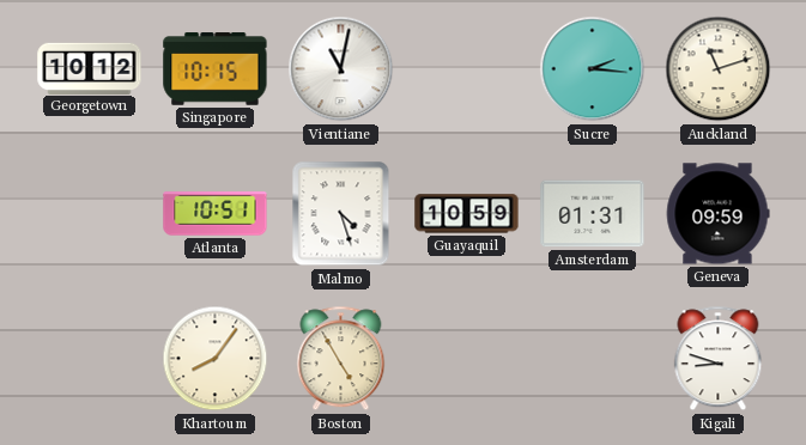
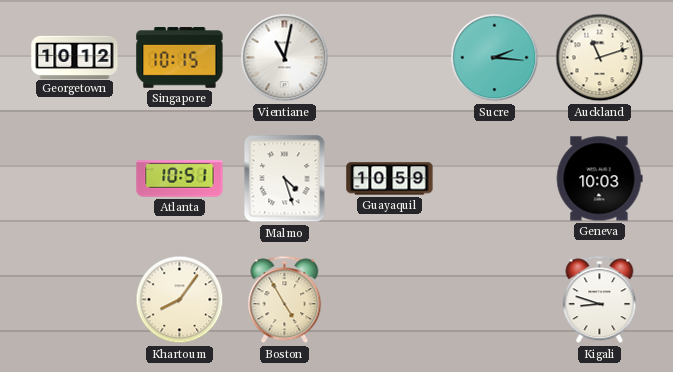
Amsterdam: 01:31 -> none
Geneva: 09:59 -> 10:03
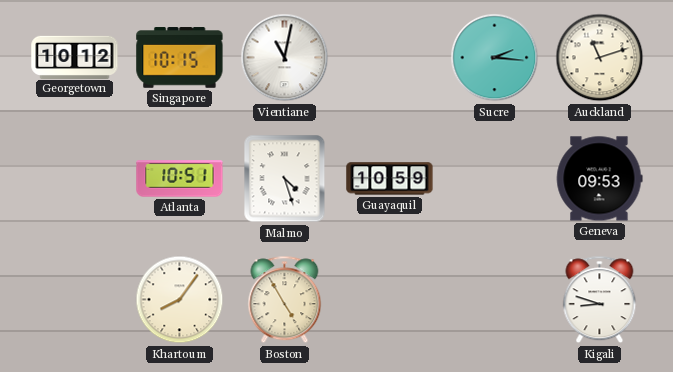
Geneva: 10:03 -> 09:53
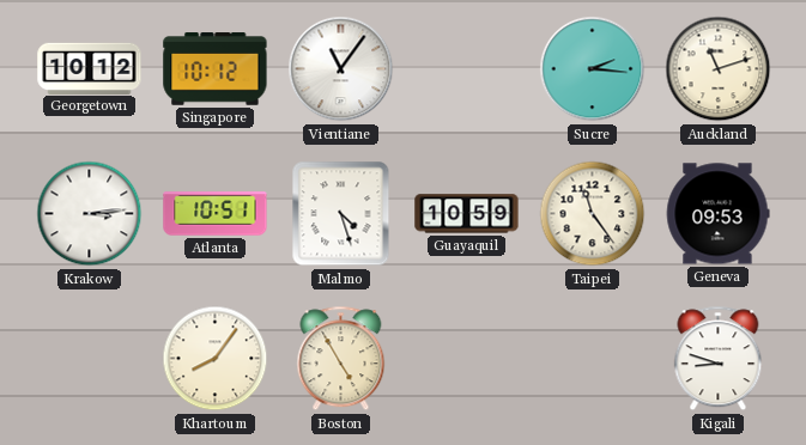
Singapore: 10:15 -> 10:12
Vientiane: 11:02 -> 11:06
Krakow: none -> 3:14
Taipei: none -> 11:24
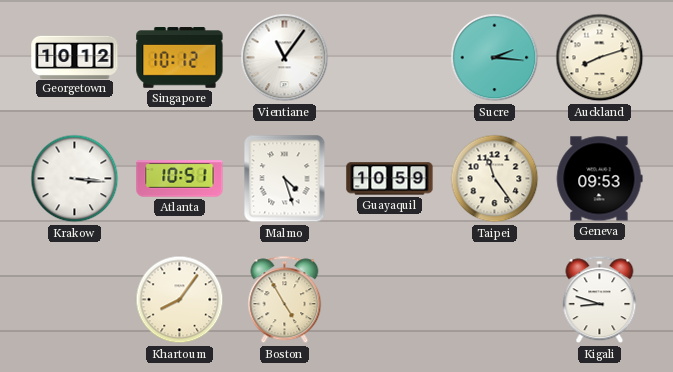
Auckland: 11:12 -> 8:12
Krakow: 3:14 -> 3:16
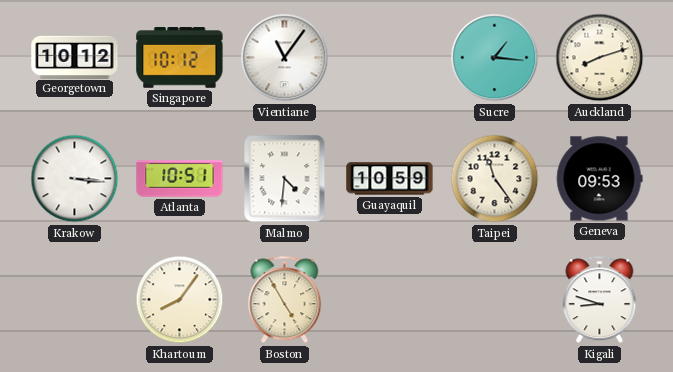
Sucre: 2:16 -> 1:16
Malmo: 4:27 -> 4:31
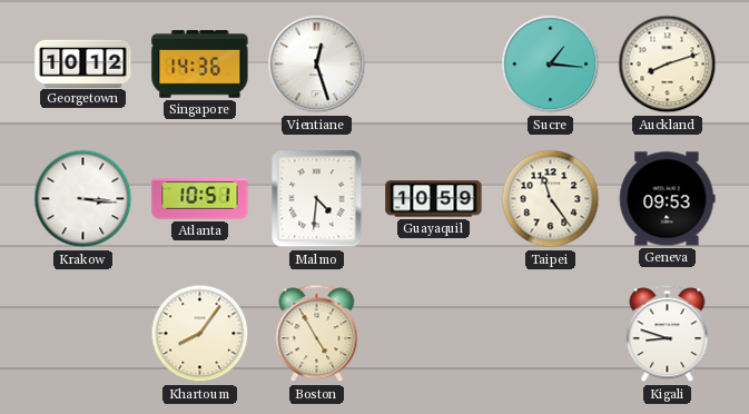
Singapore: 10:12 -> 14:36
Vientiane: 11:06 -> 12:27
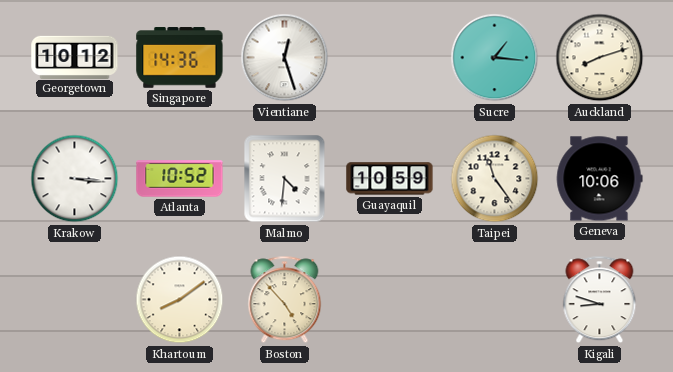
Atlanta: 10:51 -> 10:52
Geneva: 09:53 -> 10:06
Khartoum: 8:06 -> 8:09
Boston: 4:55 -> 4:53
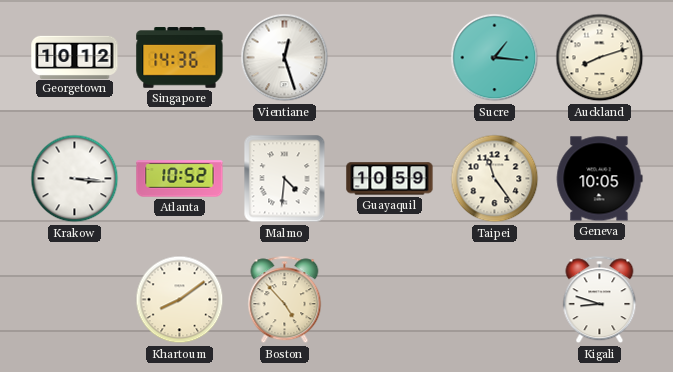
Geneva: 10:06 -> 10:05
